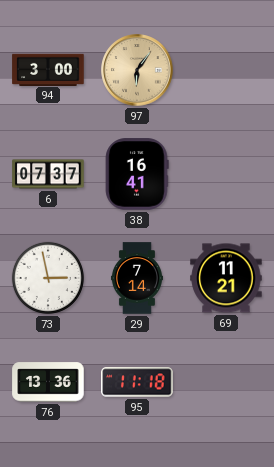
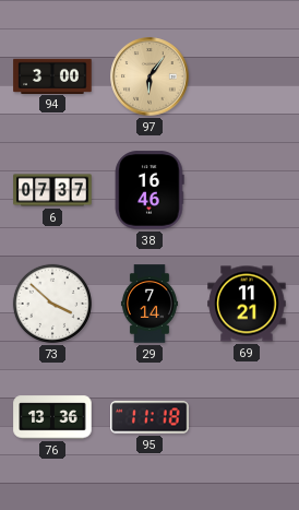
38: 16:41 -> 16:46
73: 2:58 -> 3:52
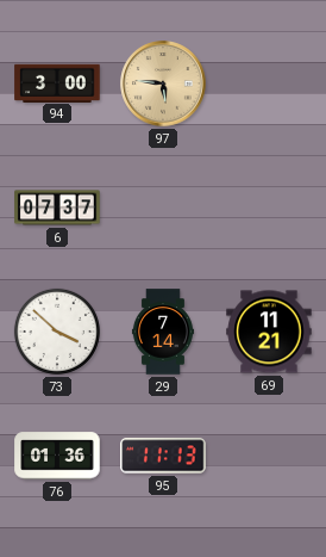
97: 6:06 -> 5:46
38: 16:46 -> none
76: 13:36 -> 01:36
95: 11:18 -> 11:13
